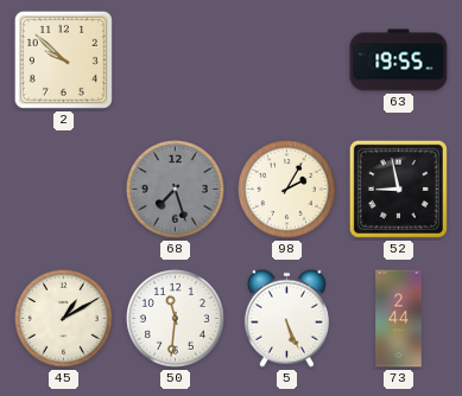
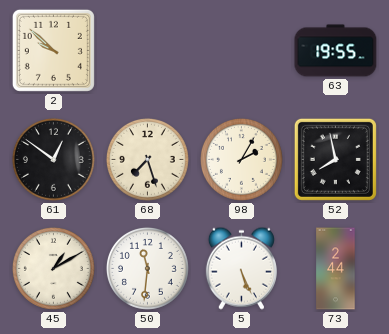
61: none -> 12:51
68 dial: grey -> cream
52: 8:58 -> 7:58
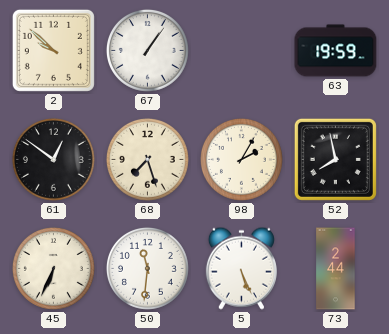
67: none -> 1:06
63: 19:55 -> 19:59
45: 1:10 -> 6:34
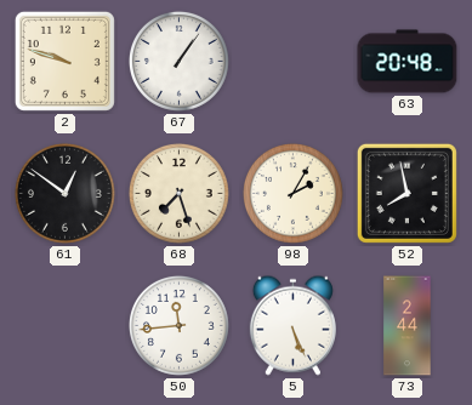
2: 9:52 -> 9:48
63: 19:59 -> 20:48
45: 6:34 -> none
50: 11:31 -> 11:44
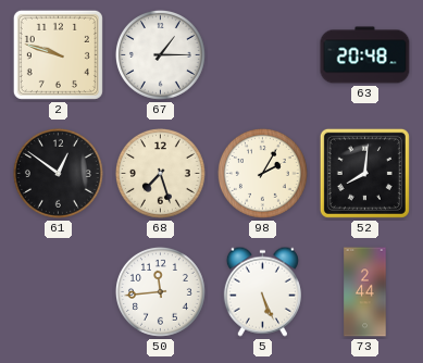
67: 1:06 -> 1:15
52: 7:58 -> 8:01
